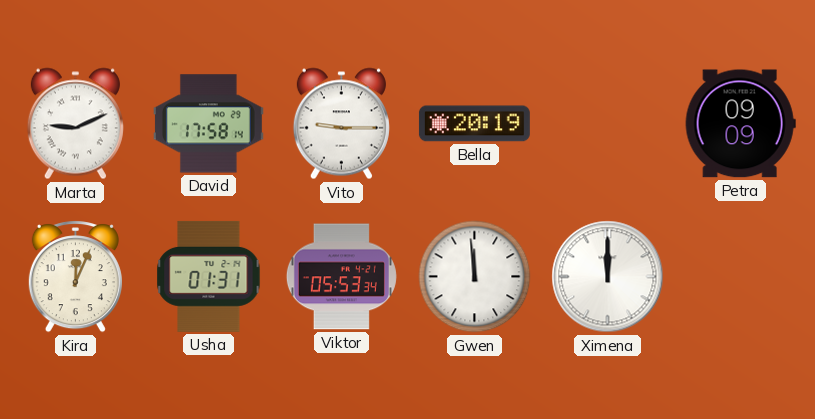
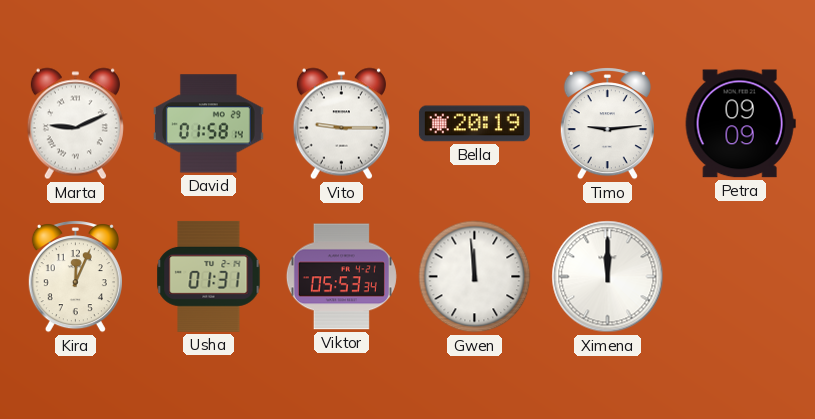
David: 17:58 -> 01:58
Timo: none -> 9:14
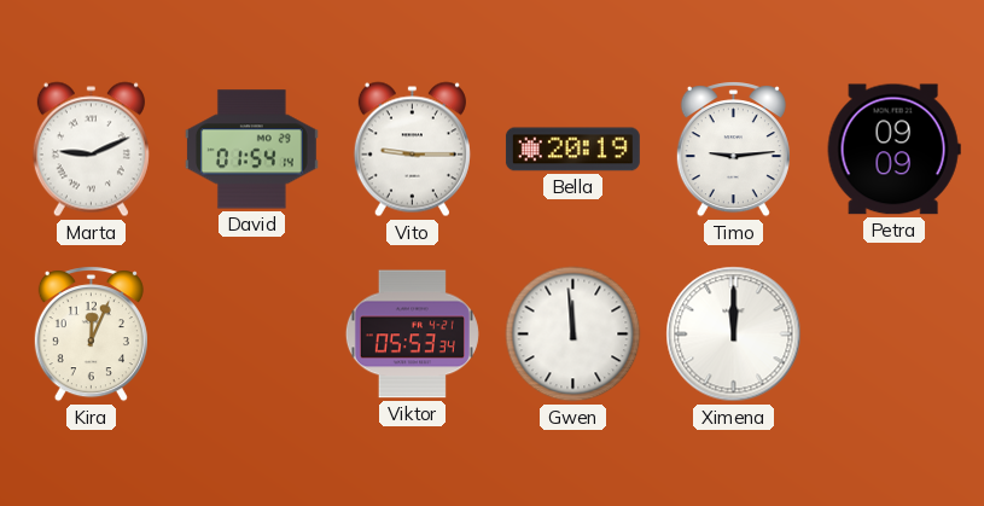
David: 01:58 -> 01:54
Usha: 01:31 -> none
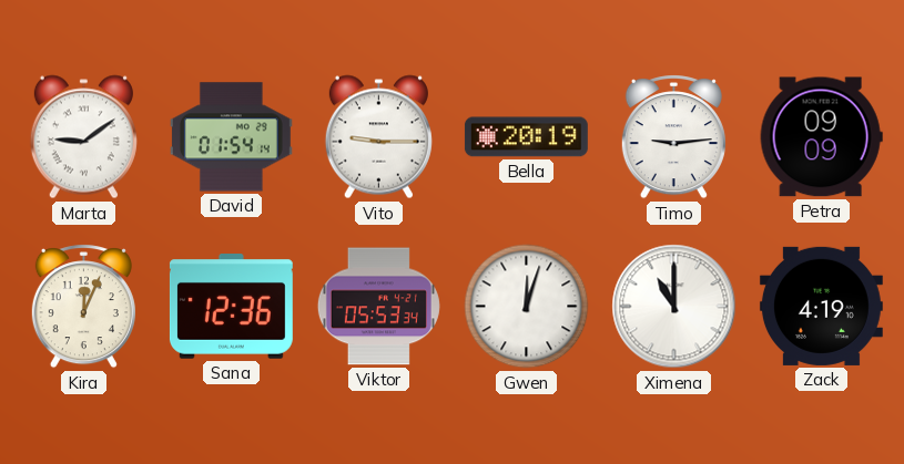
Marta: 9:11 -> 9:09
Sana: none -> 12:36
Gwen: 11:59 -> 12:03
Ximena: 12:00 -> 11:00
Zack: none -> 4:19
